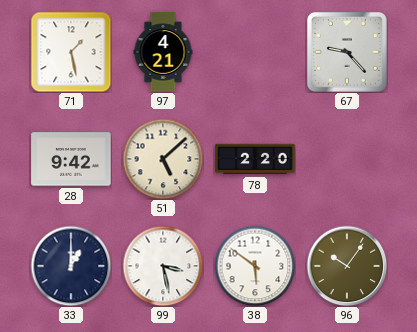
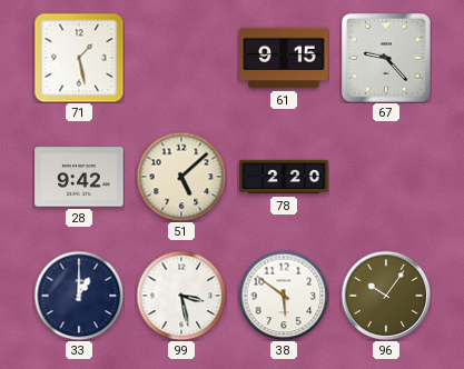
97: 4:21 -> none
61: none -> 9:15
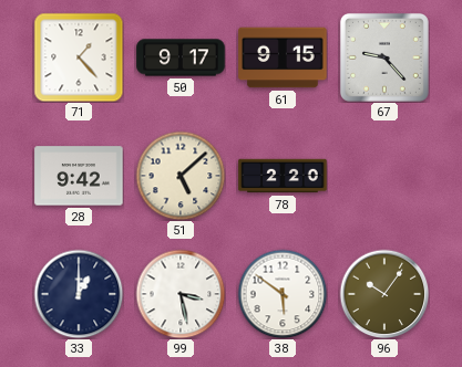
71: 1:28 -> 1:23
50: none -> 9:17
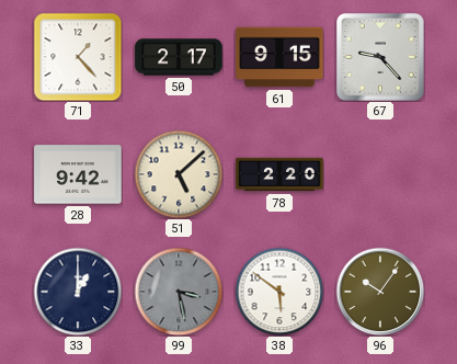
50: 9:17 -> 2:17
99 dial: white -> grey
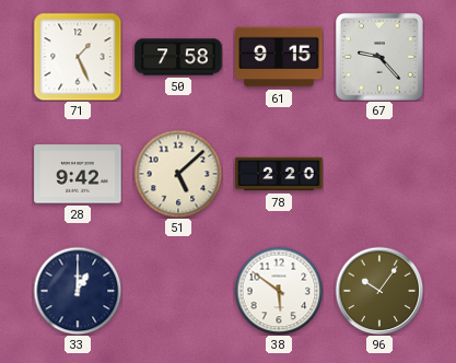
71: 1:23 -> 1:26
50: 2:17 -> 7:58
99: 3:28 -> none
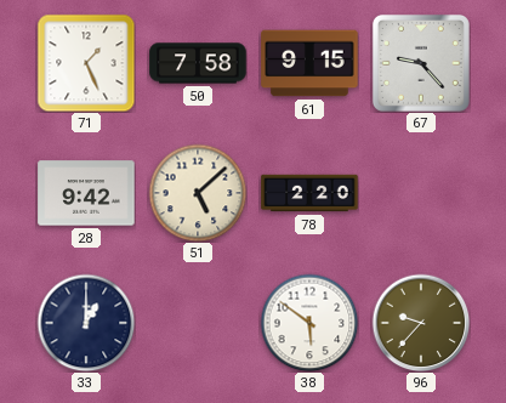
96: 10:06 -> 9:37
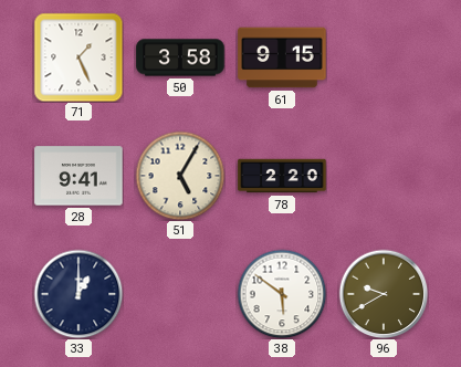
50: 7:58 -> 3:58
67: 9:23 -> none
28: 9:42 -> 9:41
51: 5:08 -> 5:05
96: 9:37 -> 9:40
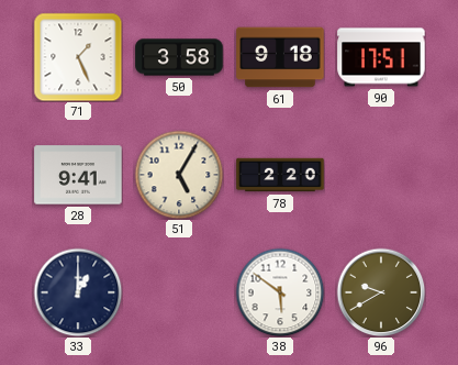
61: 9:15 -> 9:18
90: none -> 17:51
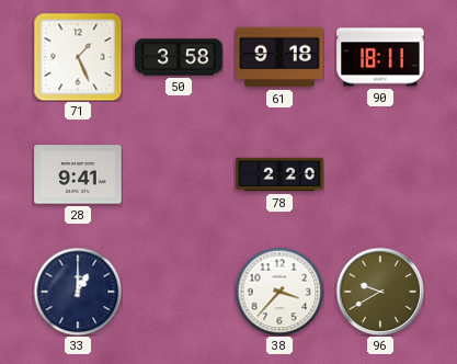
90: 17:51 -> 18:11
51: 5:05 -> none
38: 5:51 -> 3:37
